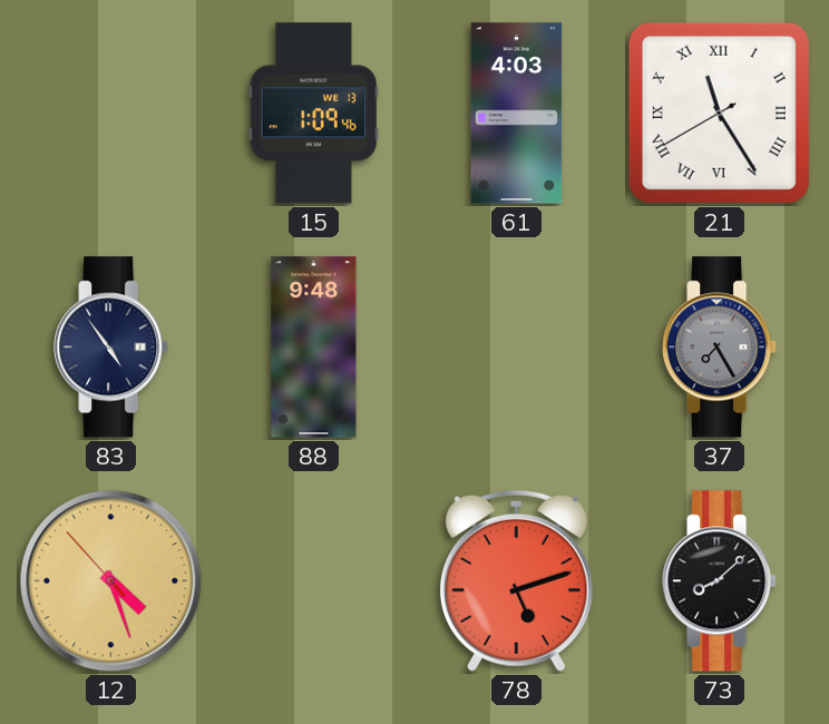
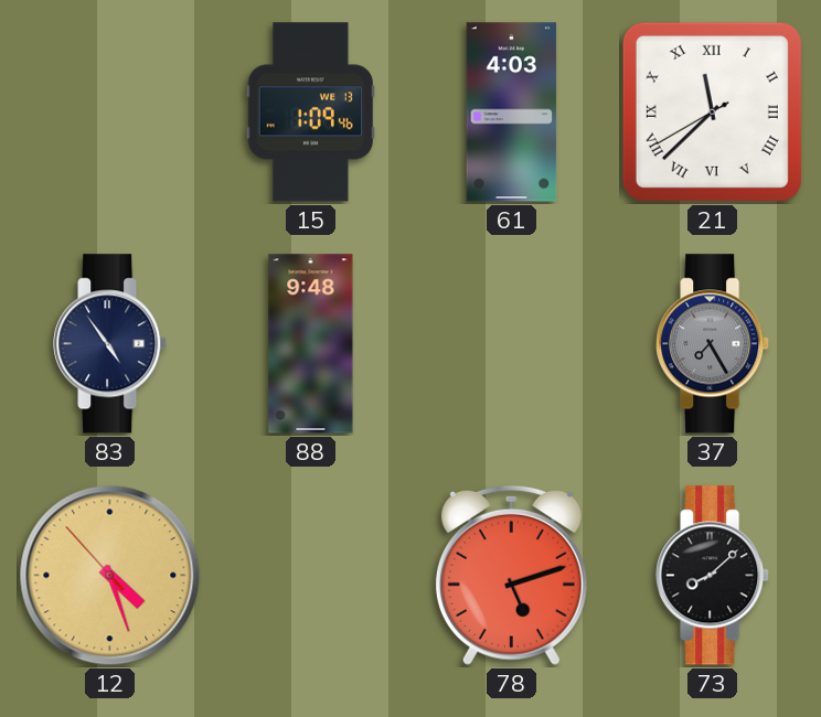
21: 11:24 -> 11:37
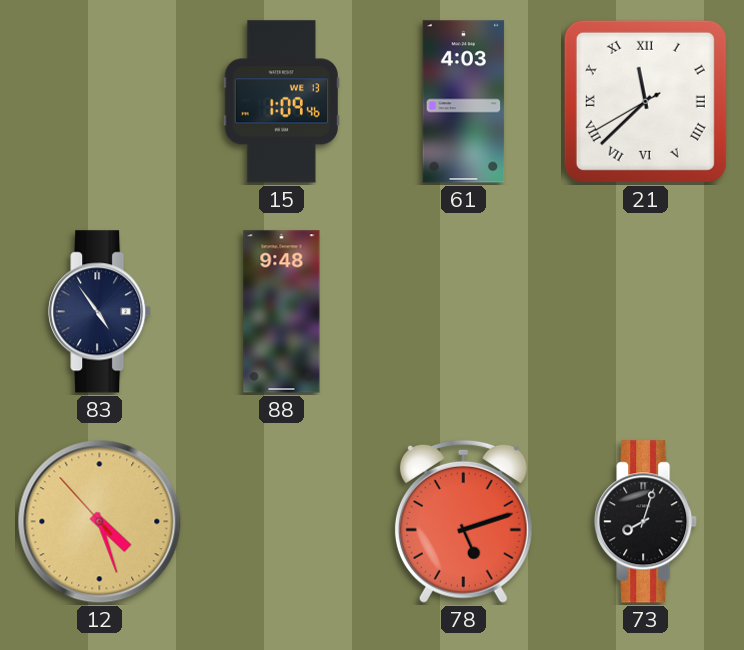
37: 7:25 -> none
73: 8:08 -> 8:03
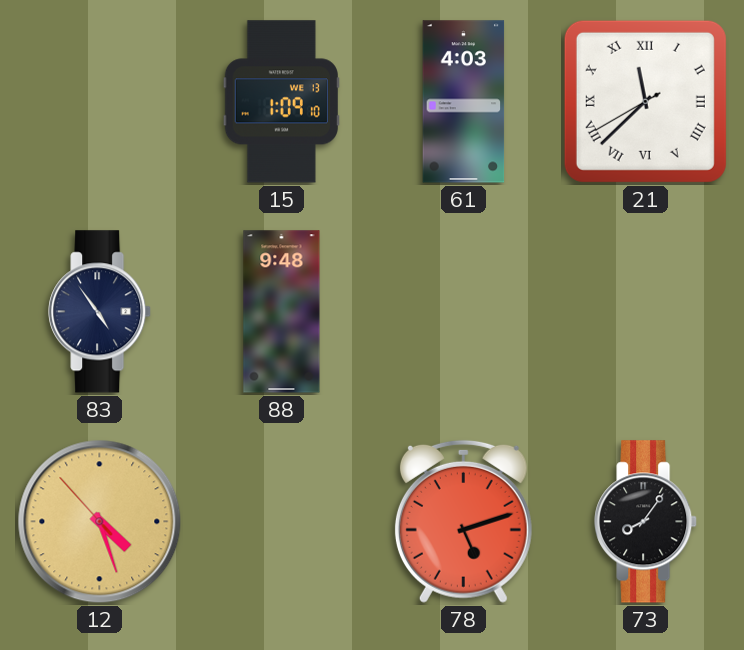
15: 1:09:46 -> 1:09:10
73: 8:03 -> 8:06
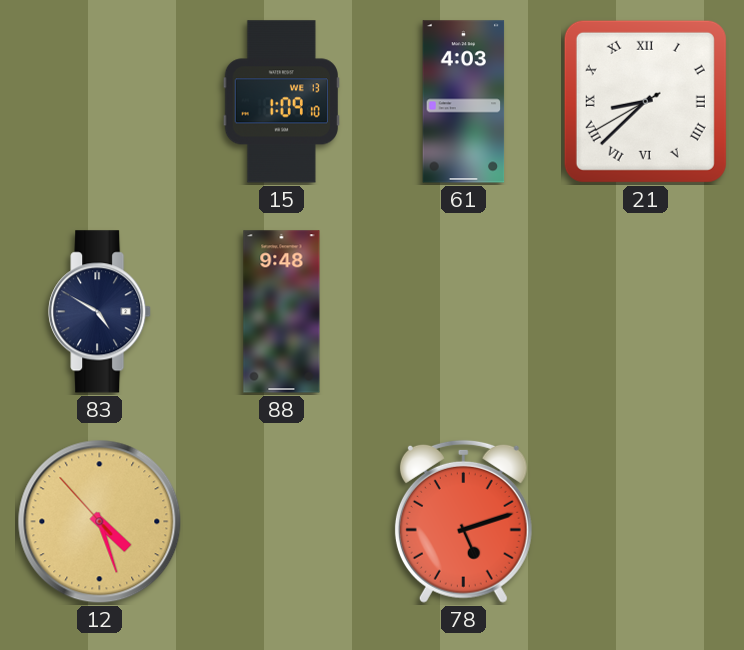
21: 11:37 -> 8:37
83: 4:54 -> 4:50
73: 8:06 -> none
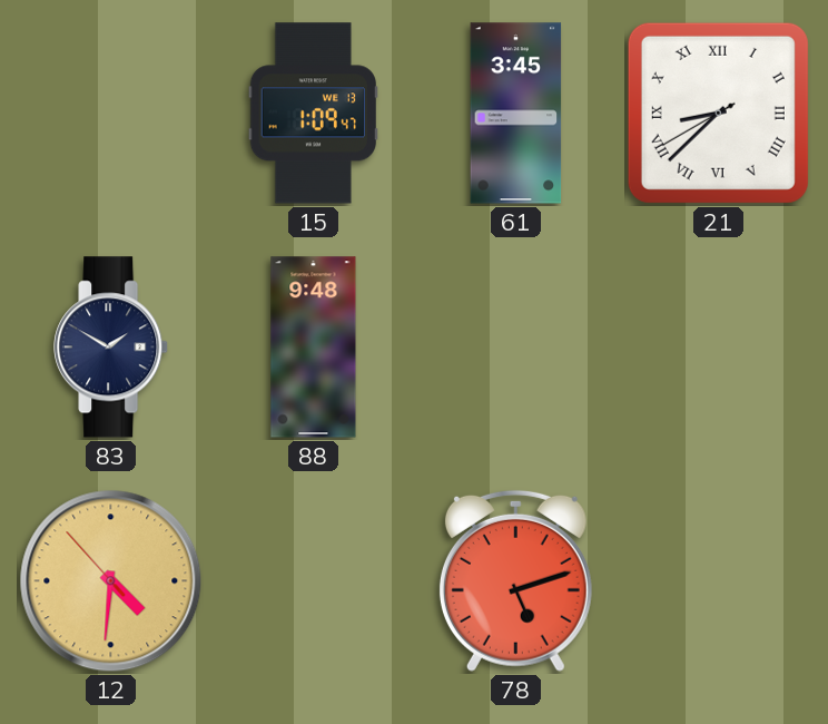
15: 1:09:10 -> 1:09:47
61: 4:03 -> 3:45
83: 4:50 -> 1:50
12: 4:26 -> 4:30
